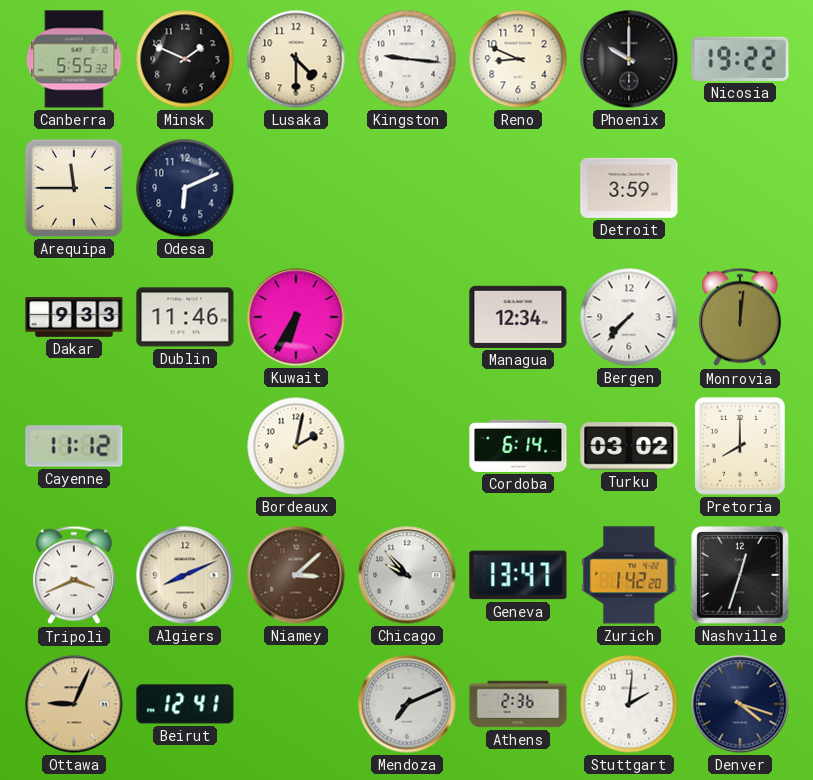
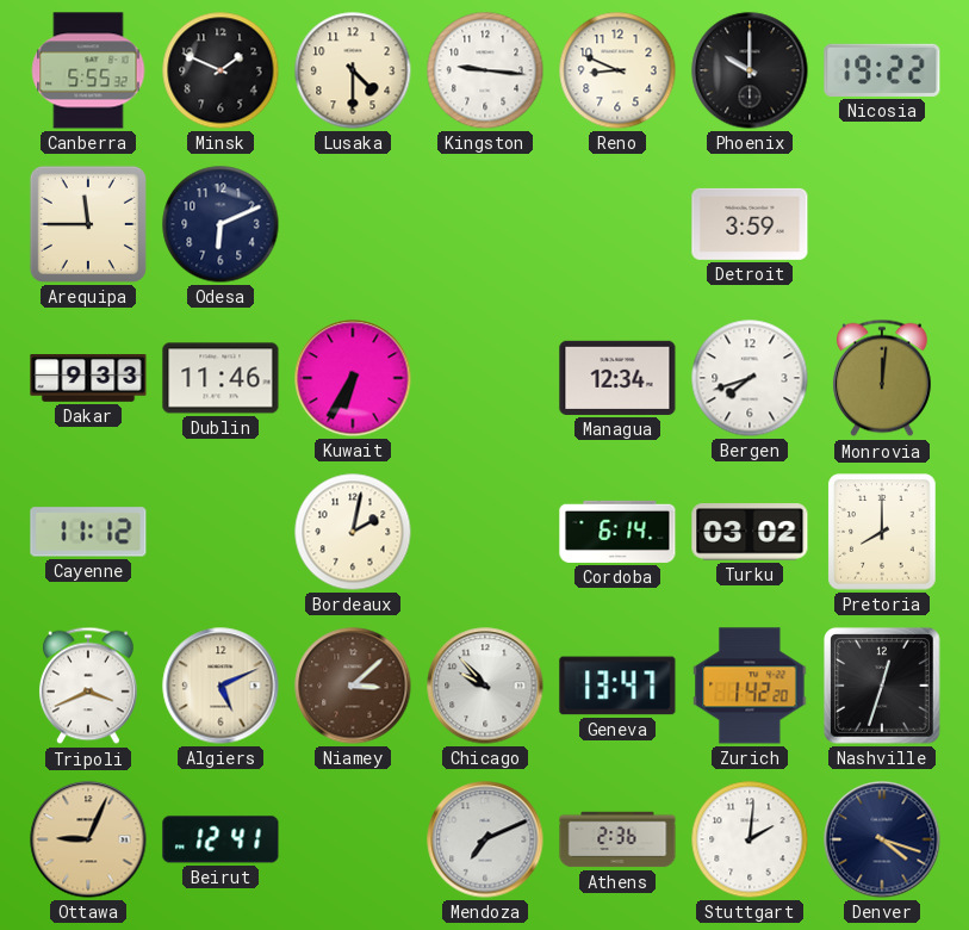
Bergen: 7:37 -> 7:42
Algiers: 8:11 -> 5:11
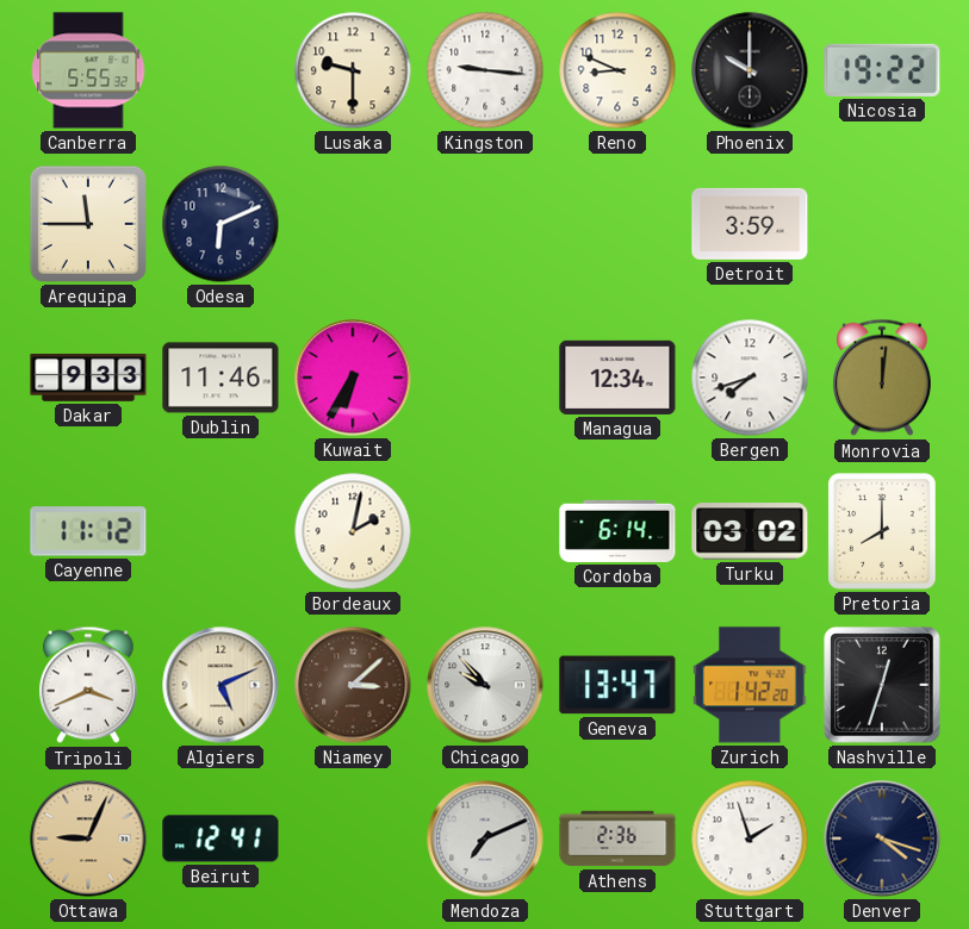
Minsk: 1:49 -> none
Lusaka: 4:30 -> 9:30
Stuttgart: 2:01 -> 1:57
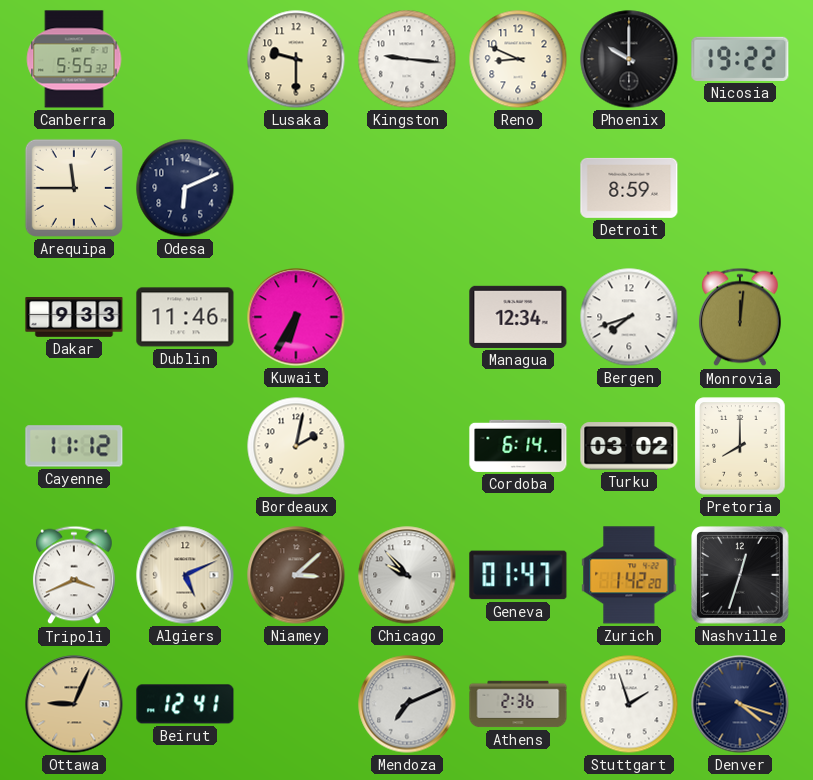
Detroit: 3:59 -> 8:59
Geneva: 13:47 -> 01:47
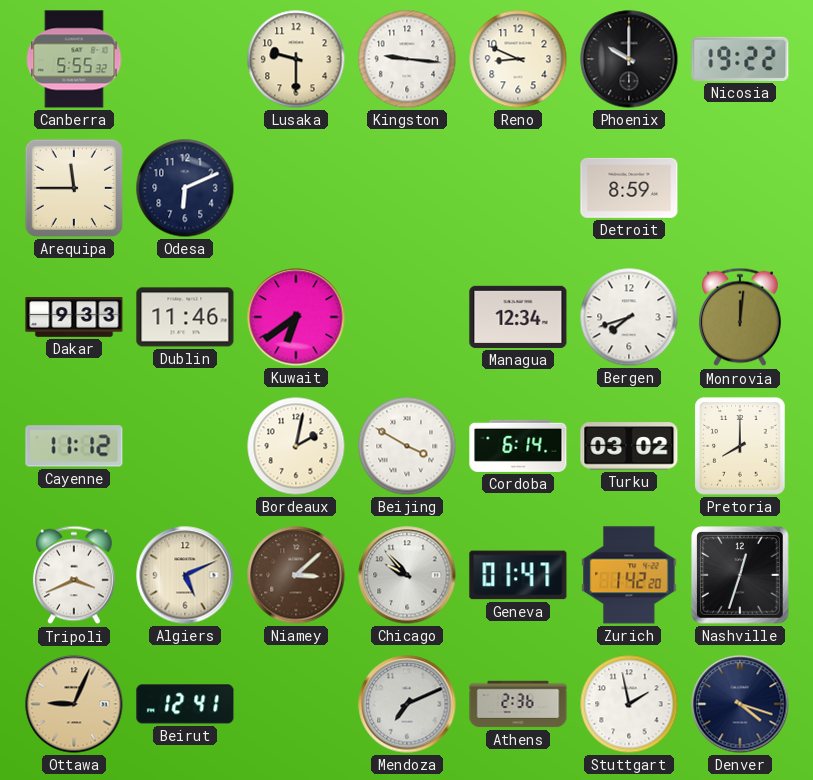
Kuwait: 6:35 -> 6:39
Beijing: none -> 3:50
Stuttgart: 1:57 -> 1:58
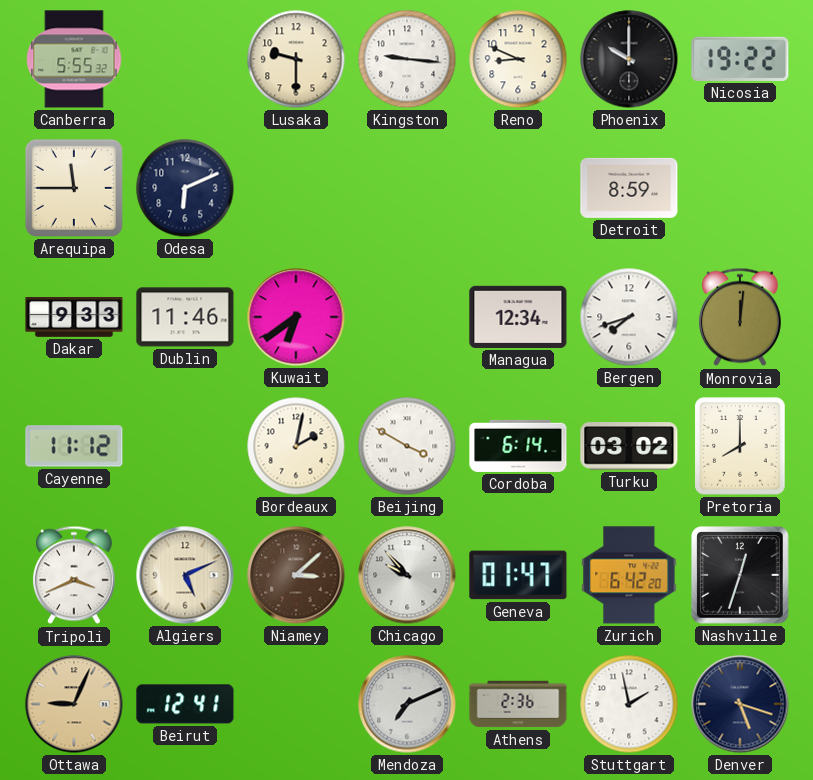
Zurich: 1:42 -> 6:42
Denver: 4:18 -> 5:18
